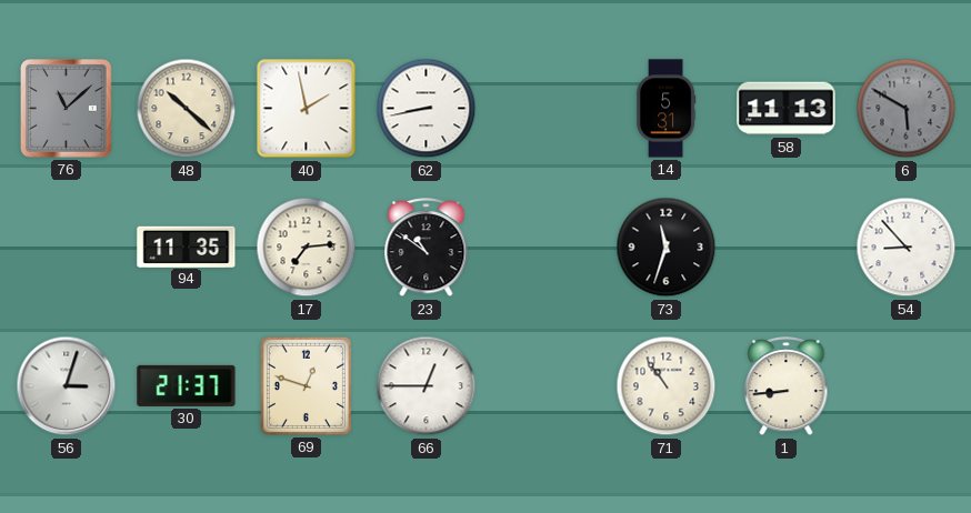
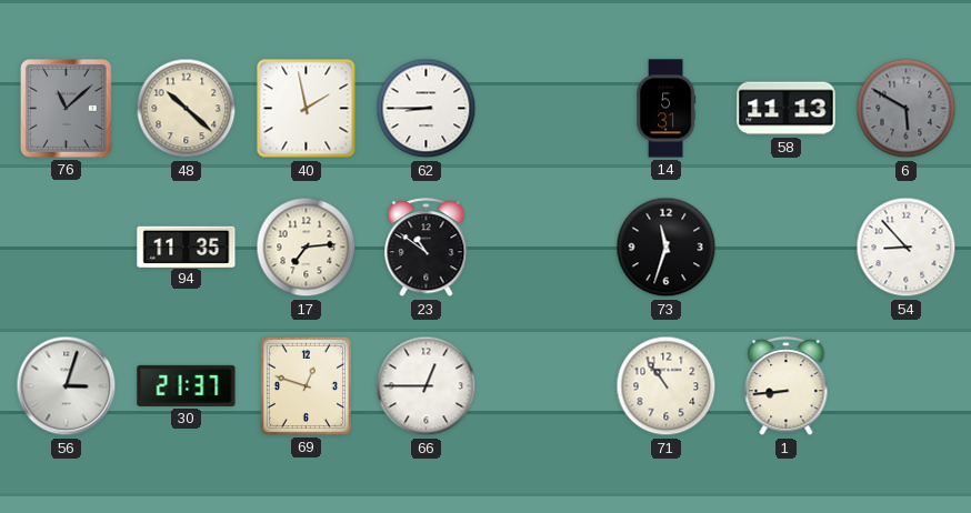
62: 8:43 -> 8:45
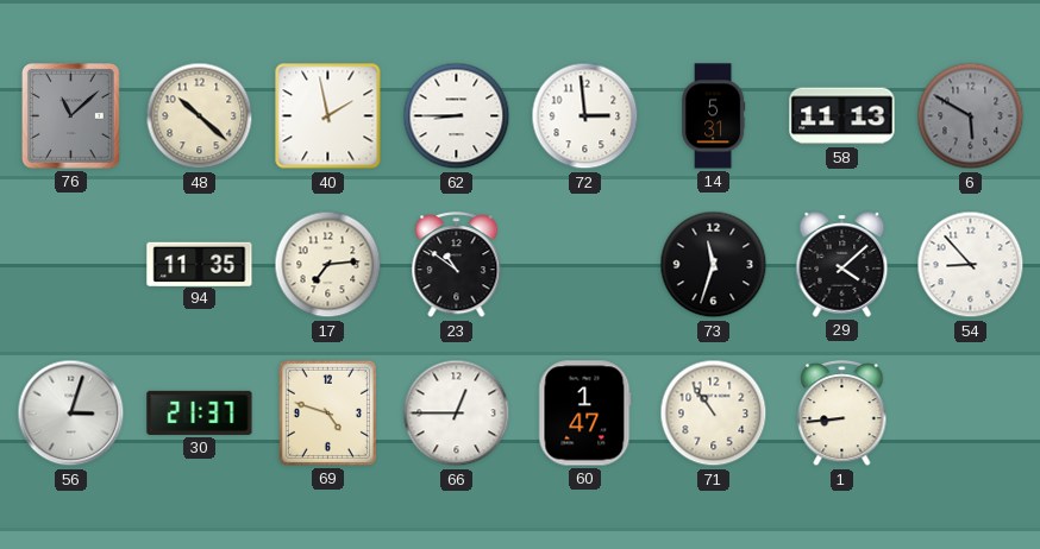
72: none -> 2:59
29: none -> 4:08
69: 12:48 -> 4:48
60: none -> 1:47
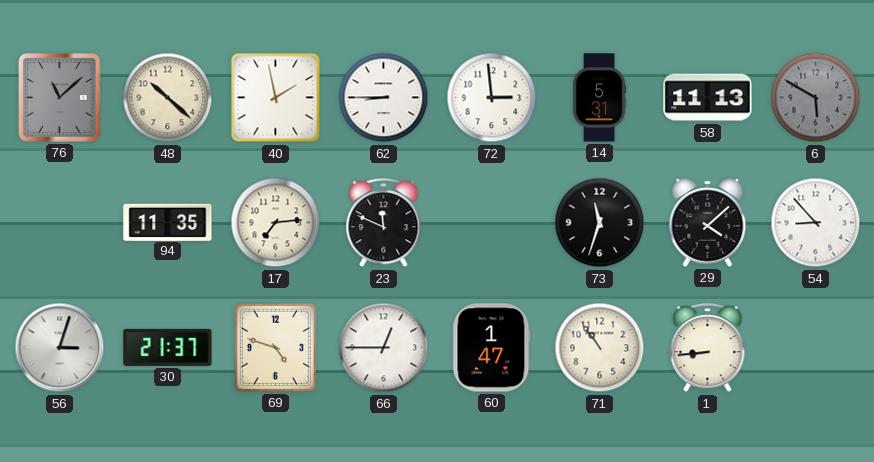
23: 10:51 -> 11:49
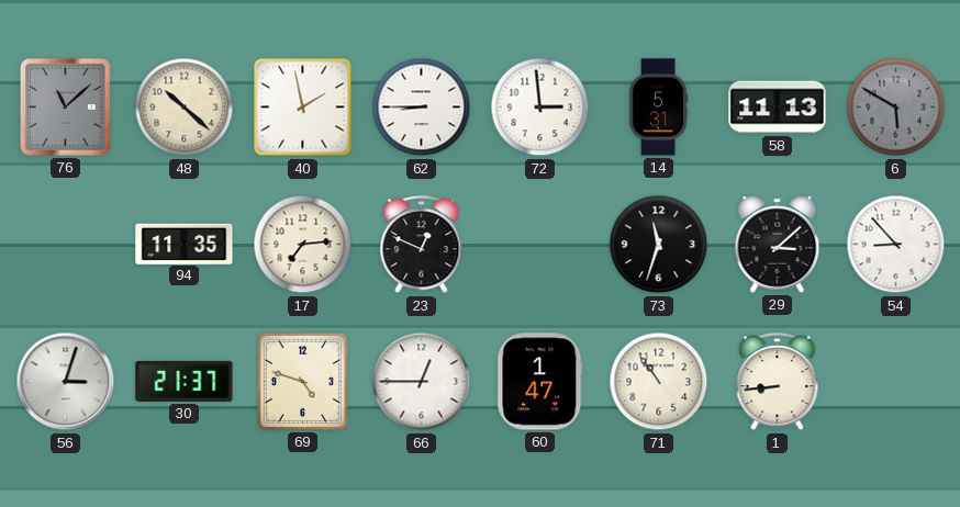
23: 11:49 -> 12:49
29: 4:08 -> 3:08
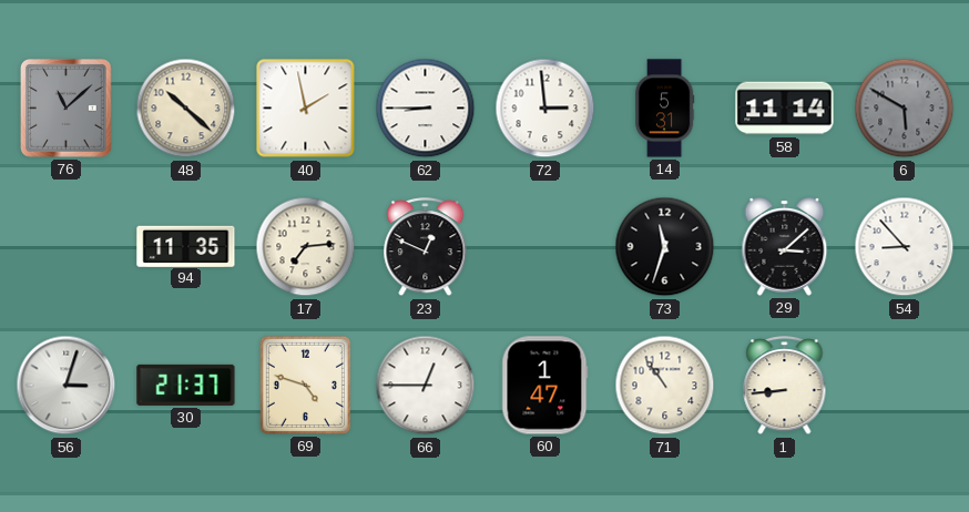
58: 11:13 -> 11:14
